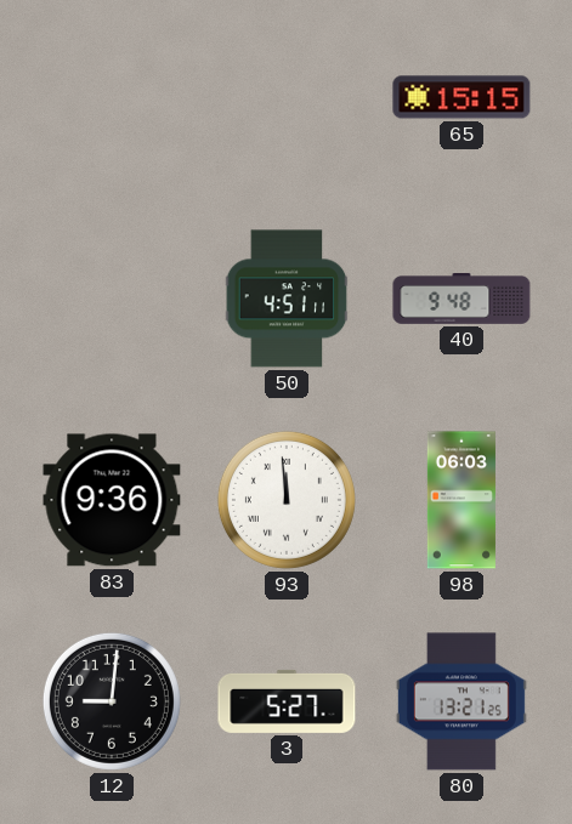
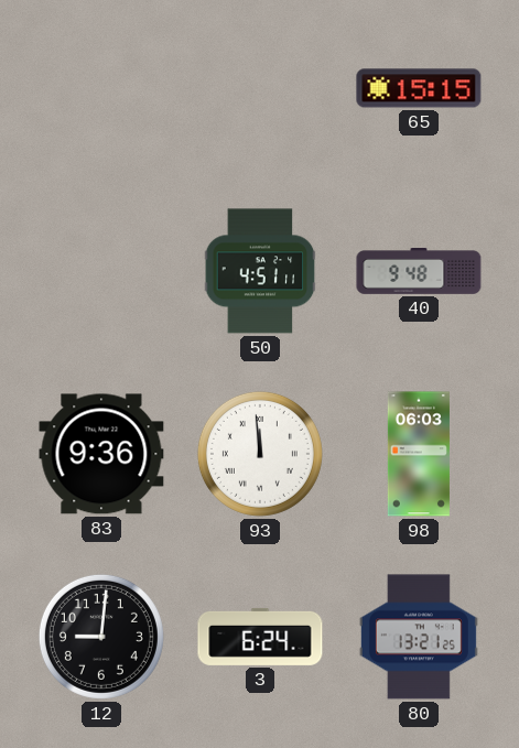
3: 5:27 -> 6:24
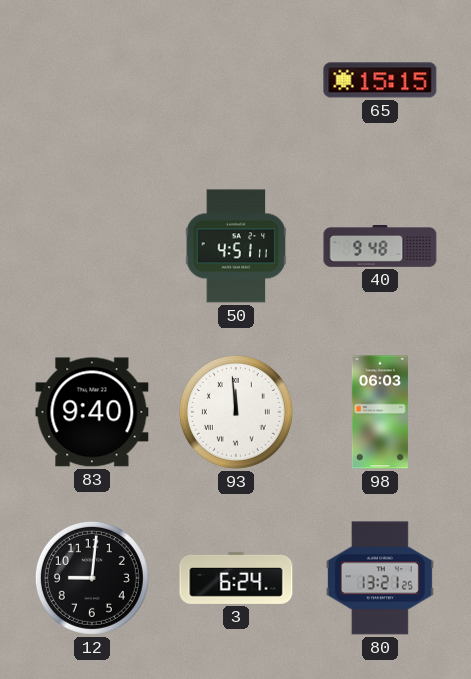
83: 9:36 -> 9:40
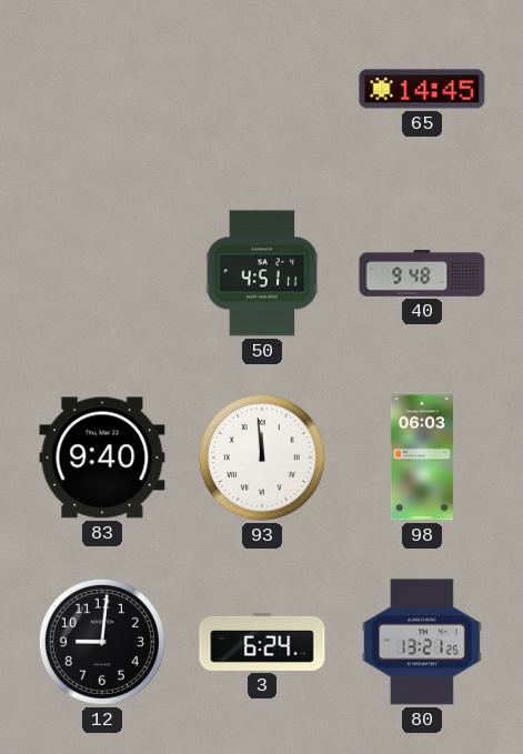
65: 15:15 -> 14:45
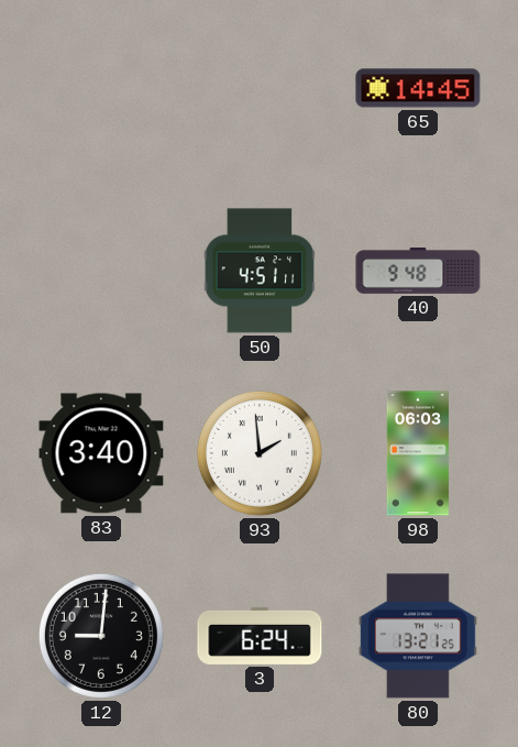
83: 9:40 -> 3:40
93: 11:59 -> 1:59
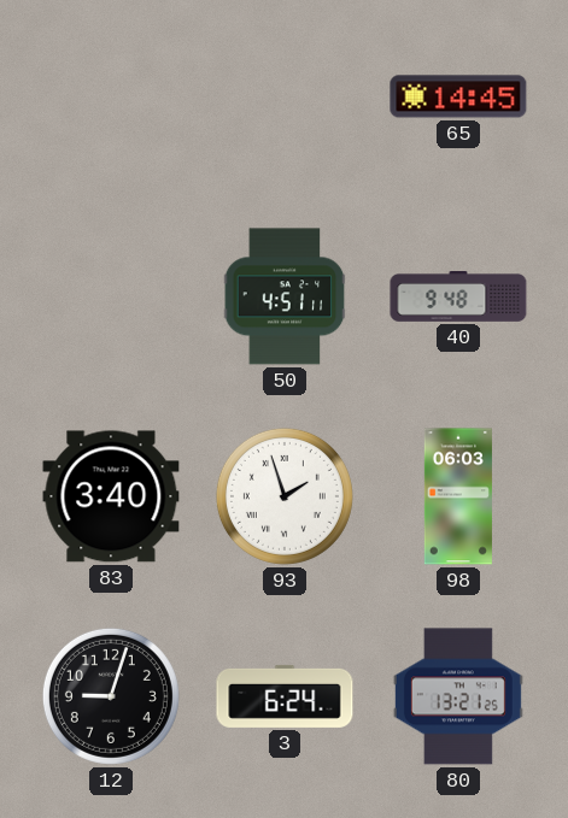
93: 1:59 -> 1:57
12: 9:01 -> 9:03
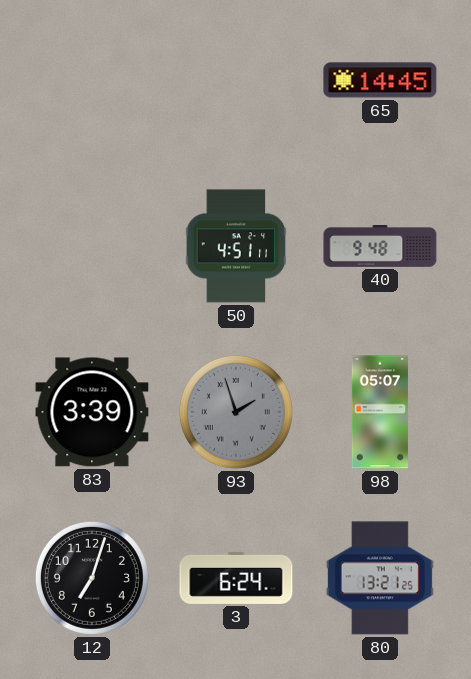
83: 3:40 -> 3:39
93 dial: white -> grey
98: 06:03 -> 05:07
12: 9:03 -> 7:03
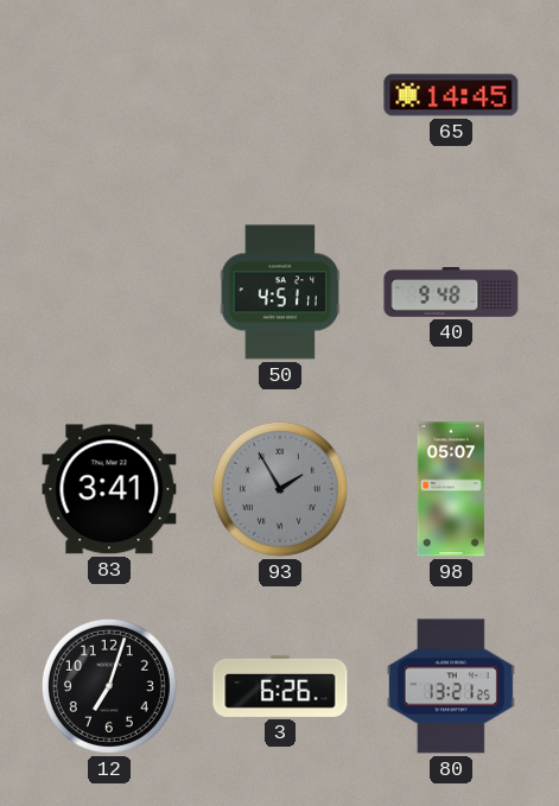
83: 3:39 -> 3:41
93: 1:57 -> 1:55
3: 6:24 -> 6:26
